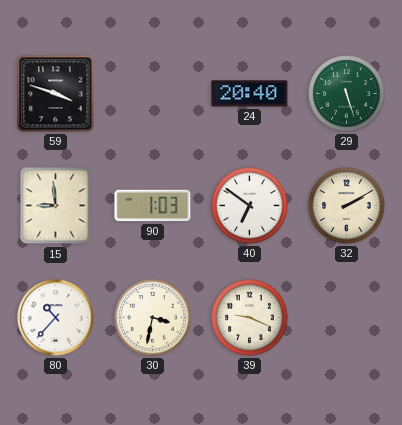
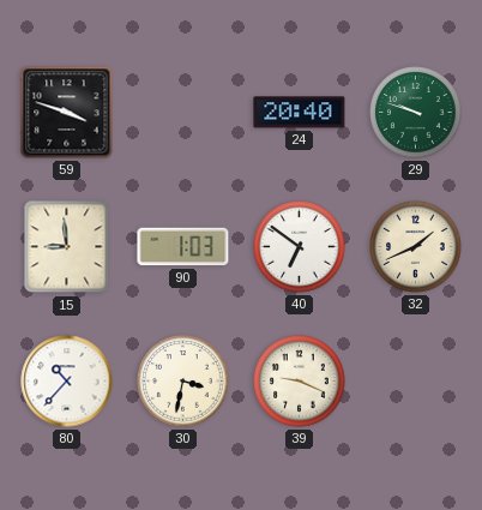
29: 5:27 -> 9:48
32: 2:10 -> 1:41
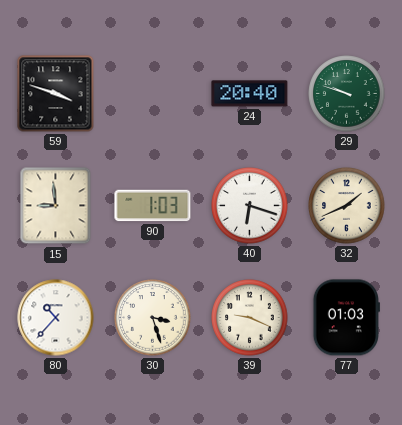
40: 6:51 -> 6:18
30: 3:32 -> 3:27
77: none -> 01:03
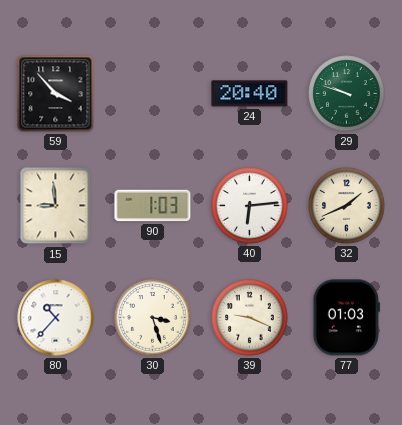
59: 3:48 -> 3:53
40: 6:18 -> 6:14
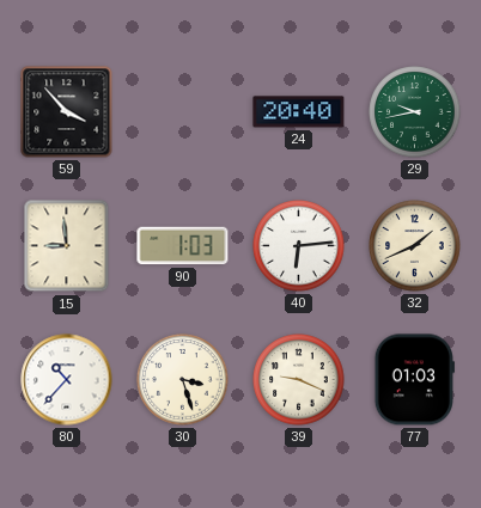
29: 9:48 -> 9:43
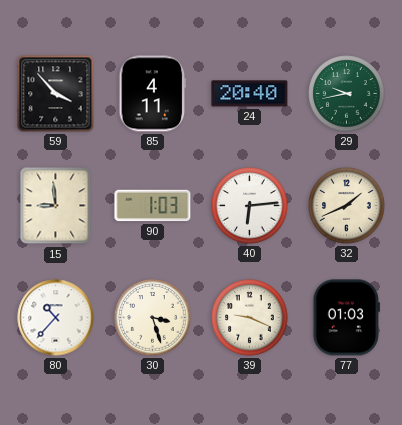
85: none -> 4:11
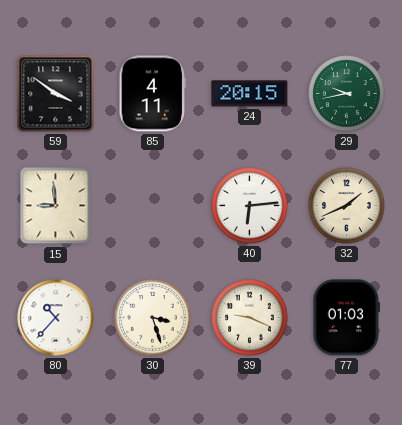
59: 3:53 -> 3:51
24: 20:40 -> 20:15
90: 1:03 -> none
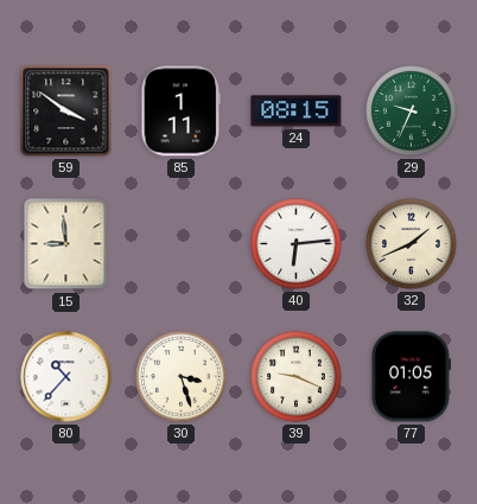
85: 4:11 -> 1:11
24: 20:15 -> 08:15
29: 9:43 -> 9:34
77: 01:03 -> 01:05
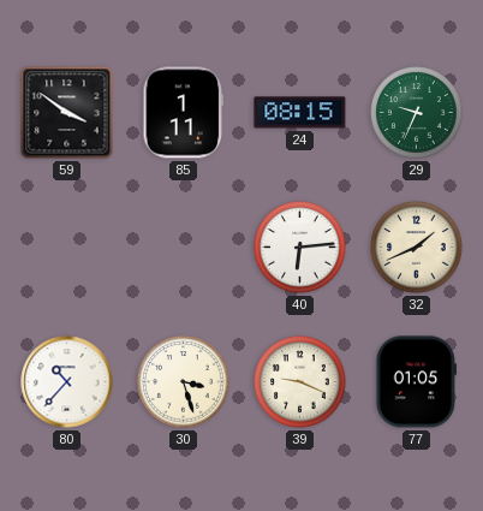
15: 8:59 -> none
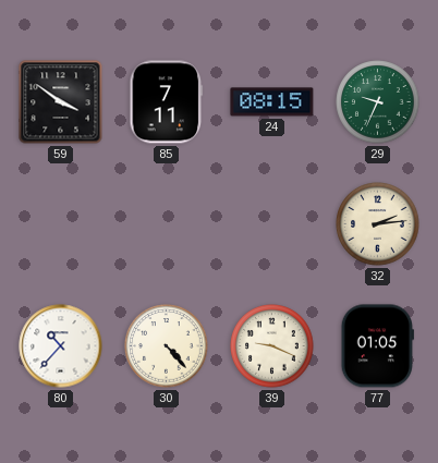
85: 1:11 -> 7:11
40: 6:14 -> none
32: 1:41 -> 2:14
30: 3:27 -> 4:23
